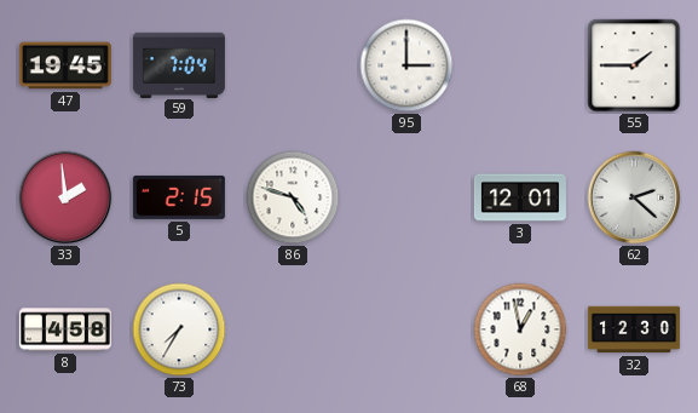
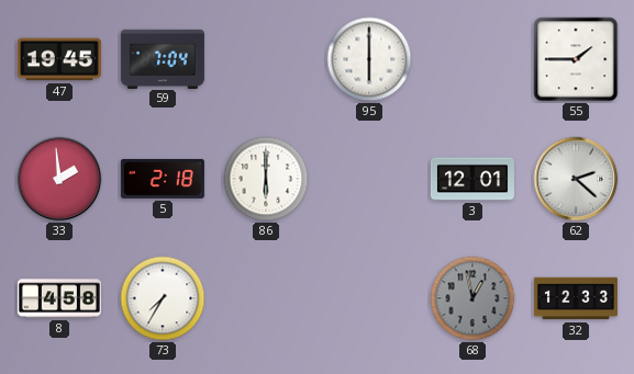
95: 3:00 -> 6:00
5: 2:15 -> 2:18
86: 4:48 -> 6:00
68 dial: white -> grey
32: 12:30 -> 12:33
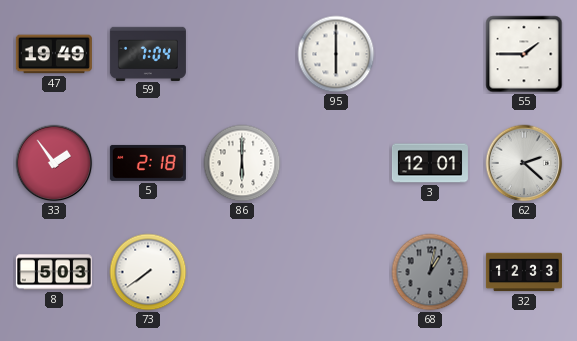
47: 19:45 -> 19:49
33: 1:59 -> 1:54
8: 4:58 -> 5:03
73: 7:35 -> 7:39
68: 12:58 -> 1:02
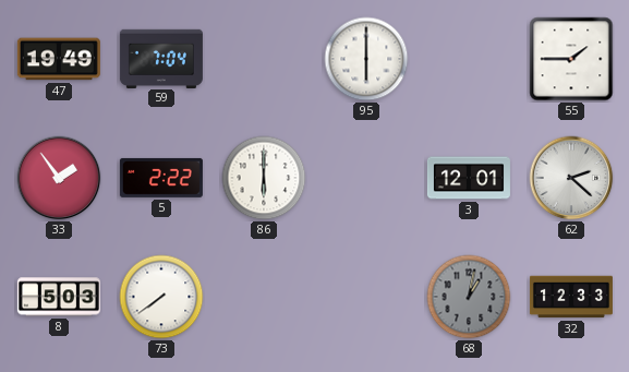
5: 2:18 -> 2:22
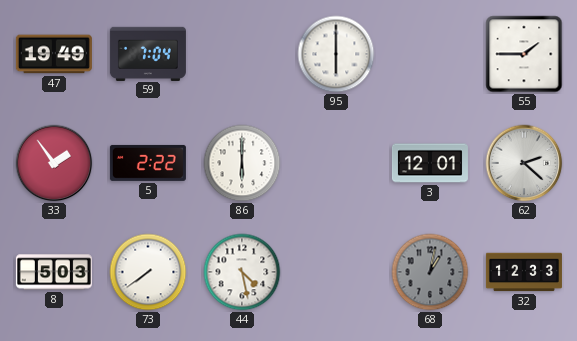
44: none -> 4:28
